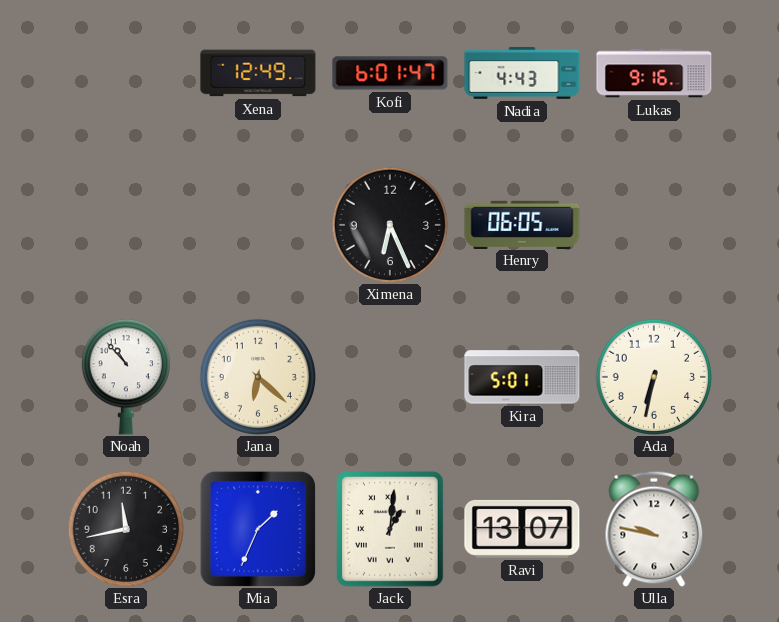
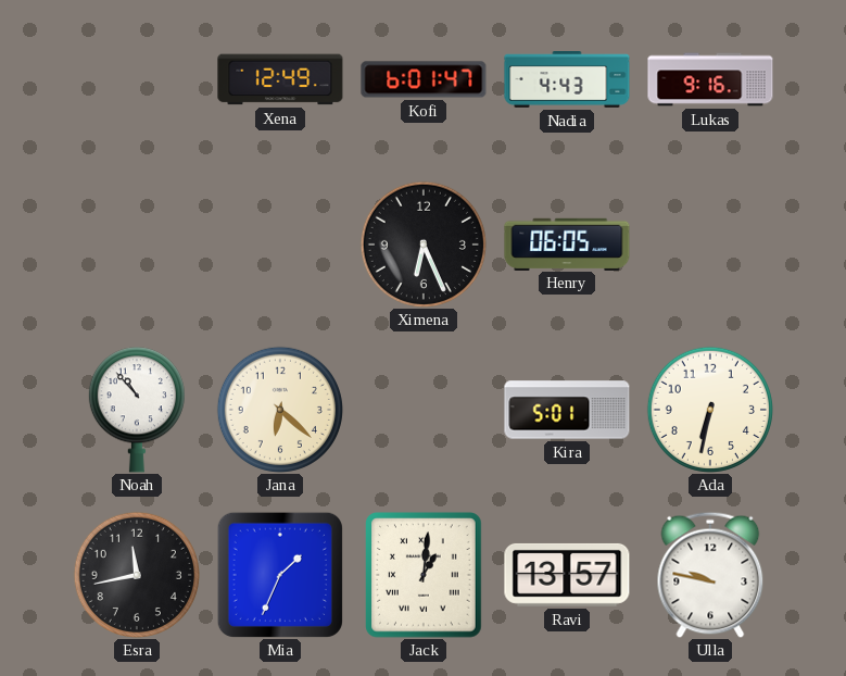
Ravi: 13:07 -> 13:57
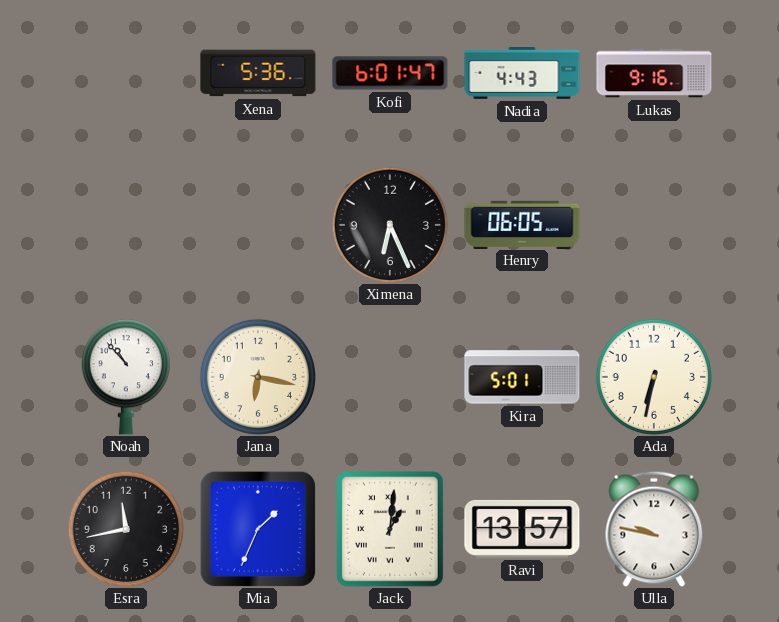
Xena: 12:49 -> 5:36
Jana: 6:22 -> 6:17
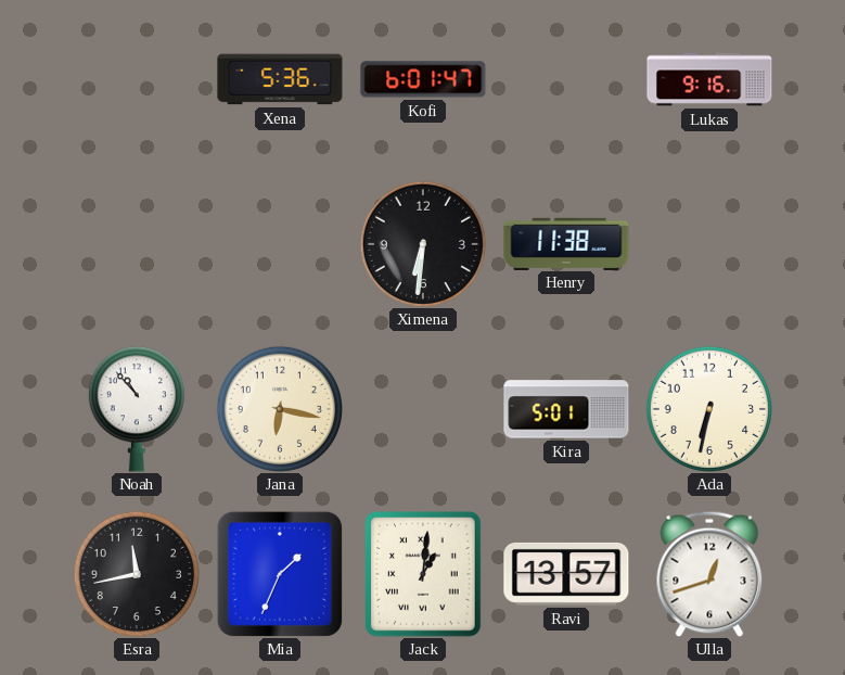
Nadia: 4:43 -> none
Ximena: 6:26 -> 6:31
Henry: 06:05 -> 11:38
Ulla: 9:47 -> 12:42
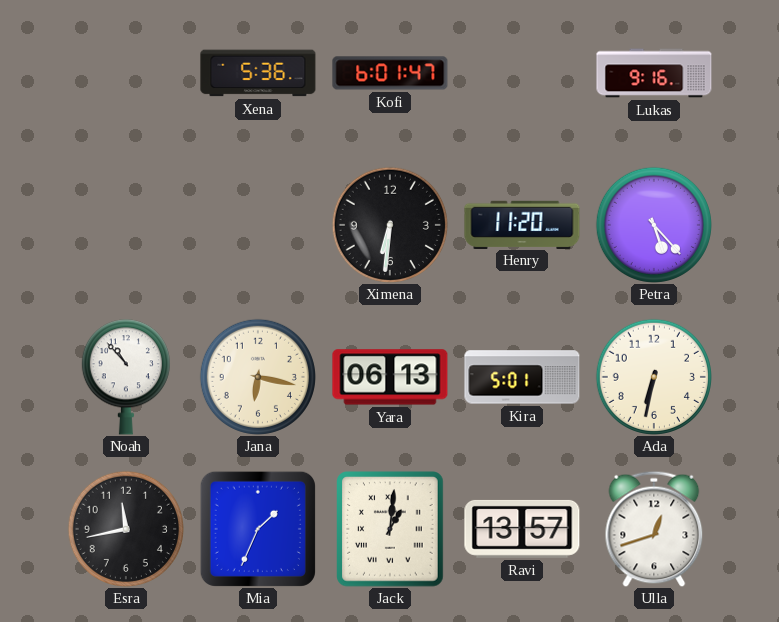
Henry: 11:38 -> 11:20
Petra: none -> 5:23
Yara: none -> 06:13
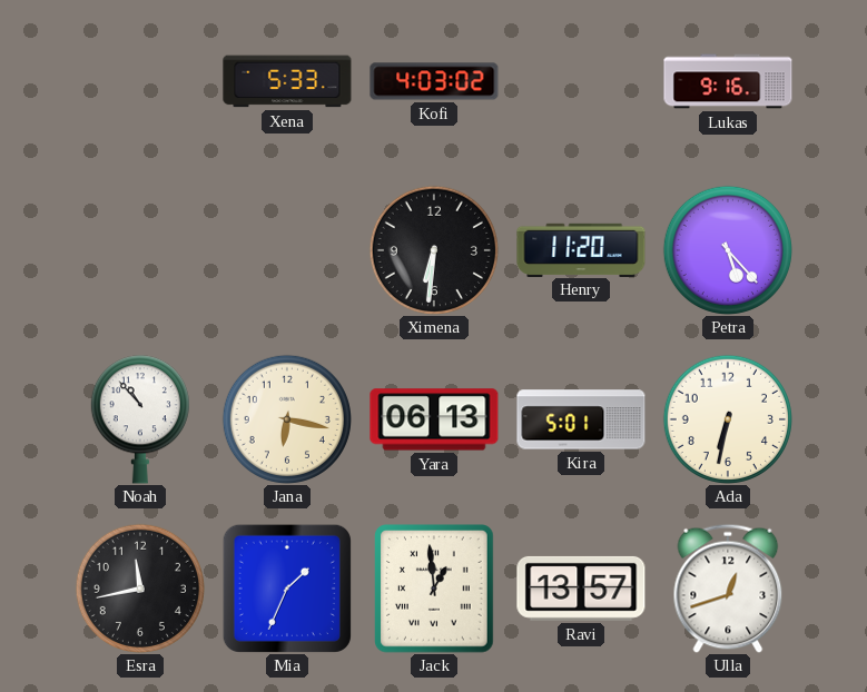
Xena: 5:36 -> 5:33
Kofi: 6:01 -> 4:03
Jack: 1:01 -> 12:59
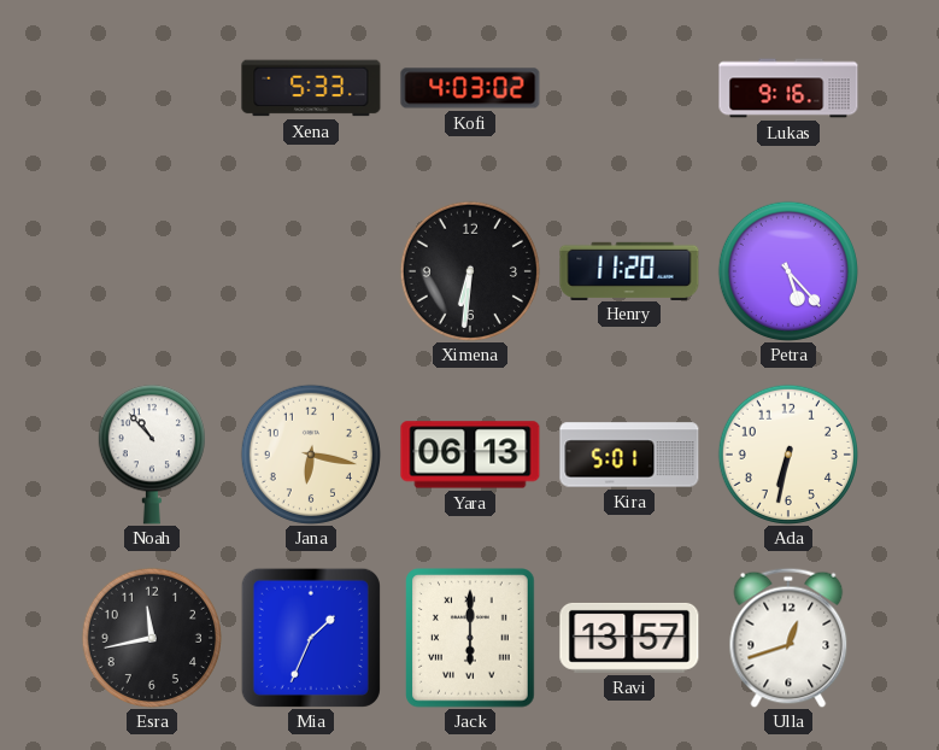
Jack: 12:59 -> 6:00
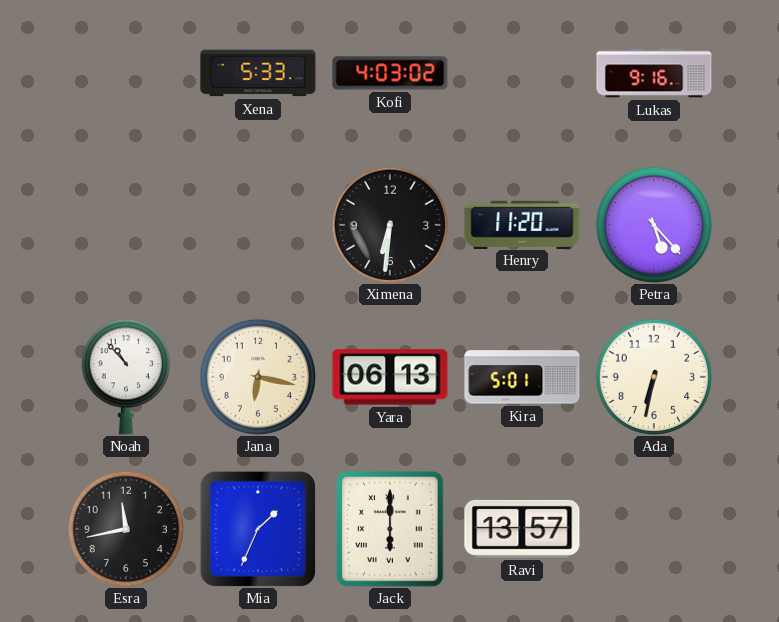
Ulla: 12:42 -> none
